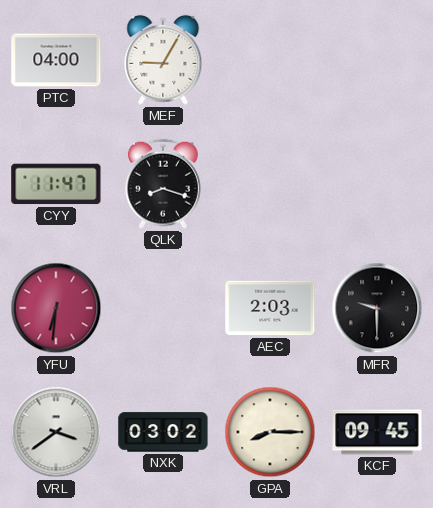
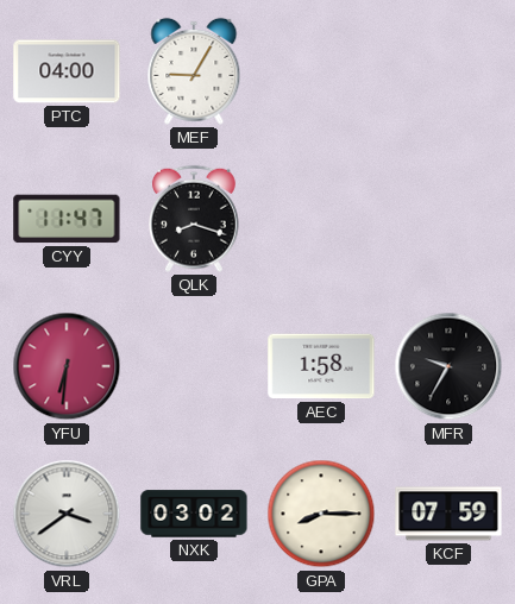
AEC: 2:03 -> 1:58
MFR: 9:30 -> 9:35
KCF: 09:45 -> 07:59
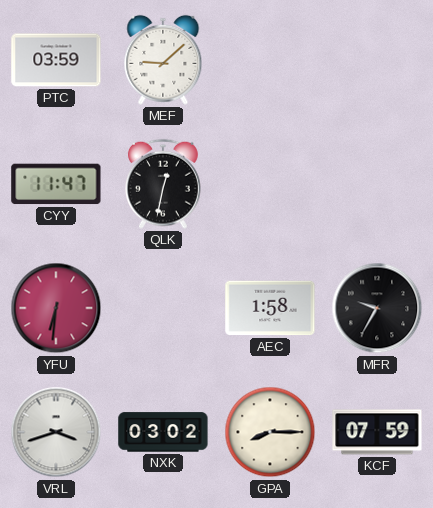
PTC: 04:00 -> 03:59
MEF: 9:05 -> 9:08
QLK: 8:18 -> 12:32
VRL: 3:39 -> 3:42
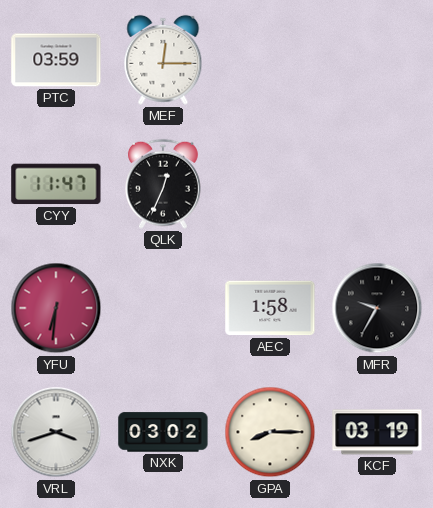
MEF: 9:08 -> 12:15
QLK: 12:32 -> 12:34
KCF: 07:59 -> 03:19
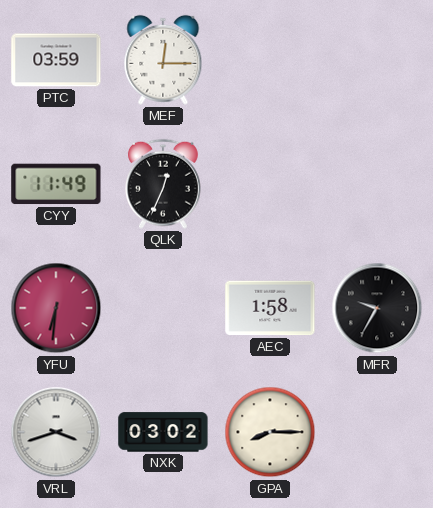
CYY: 11:47 -> 11:49
KCF: 03:19 -> none
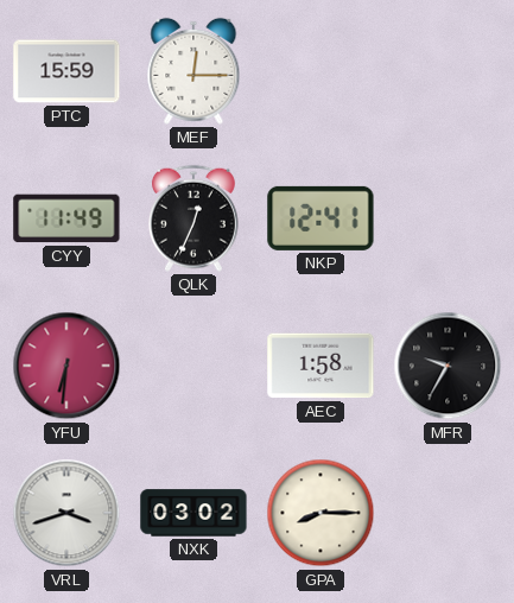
PTC: 03:59 -> 15:59
NKP: none -> 12:41
